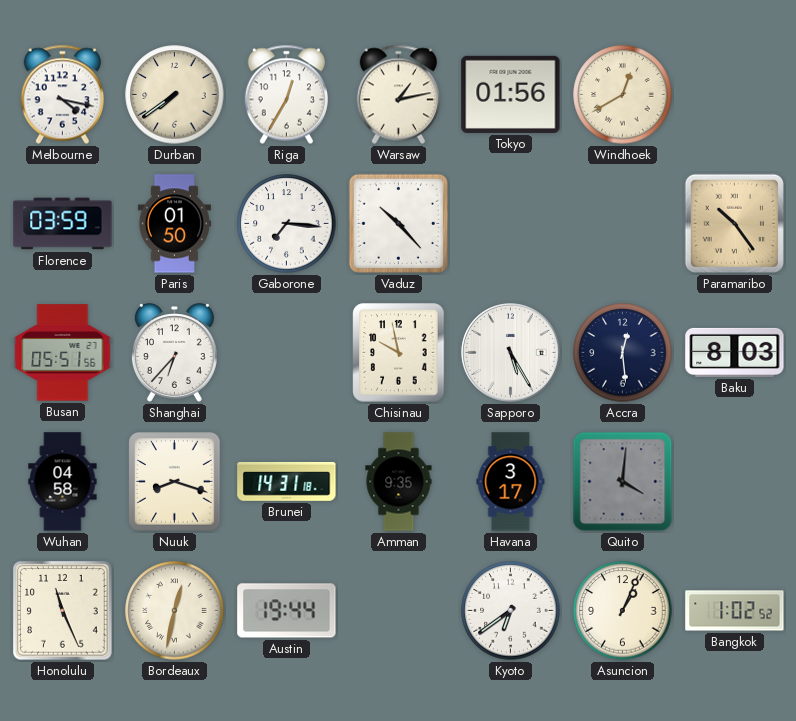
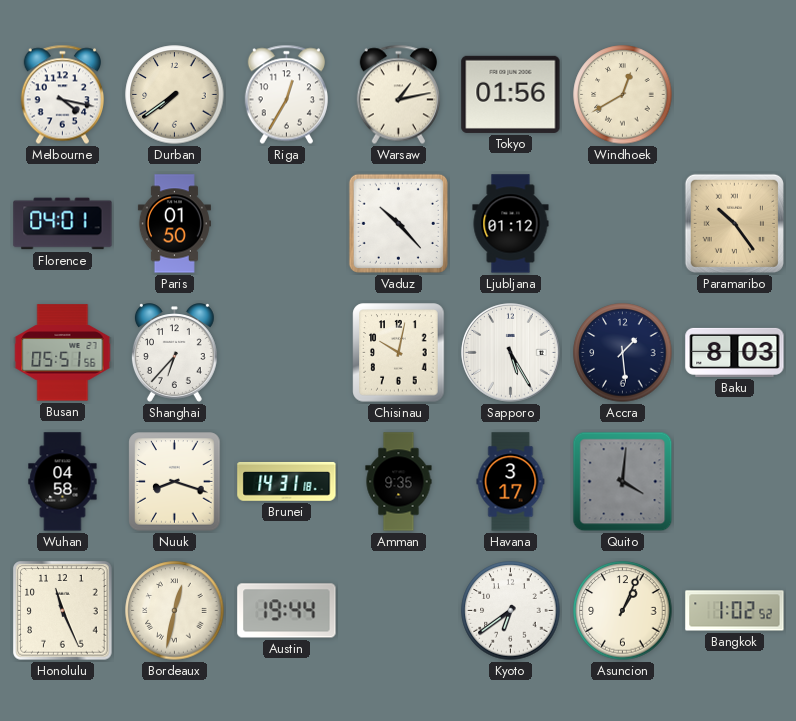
Florence: 03:59 -> 04:01
Gaborone: 7:16 -> none
Ljubljana: none -> 01:12
Chisinau: 9:58 -> 10:02
Accra: 12:29 -> 1:29
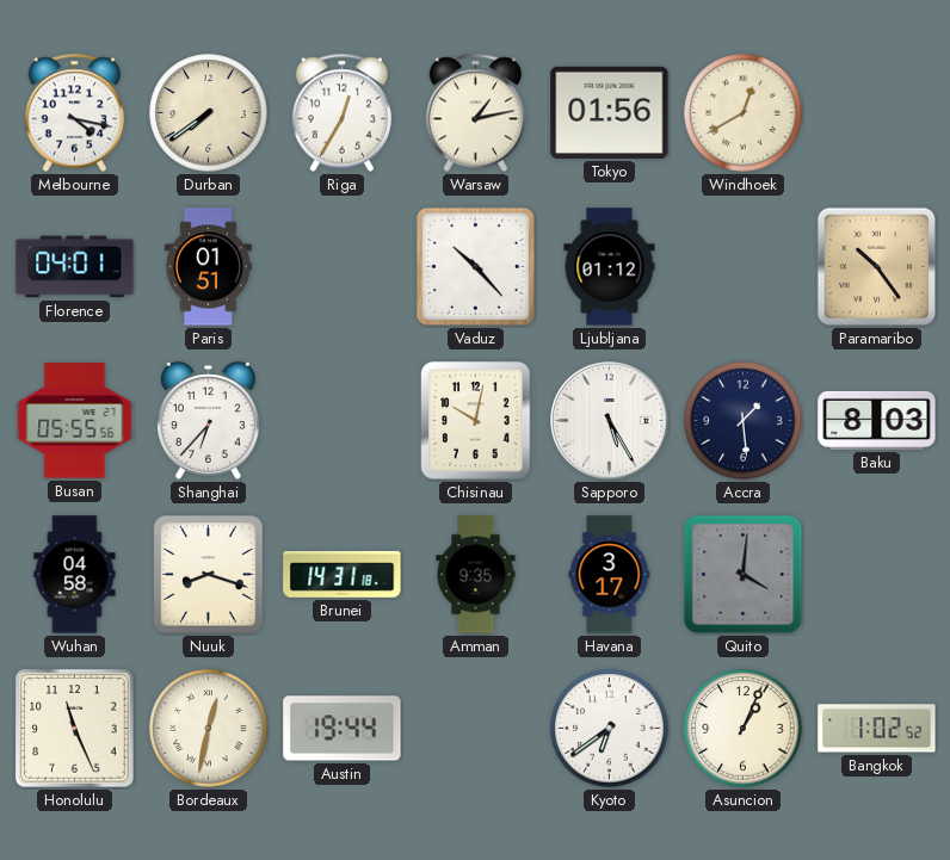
Paris: 01:50 -> 01:51
Busan: 05:51 -> 05:55
